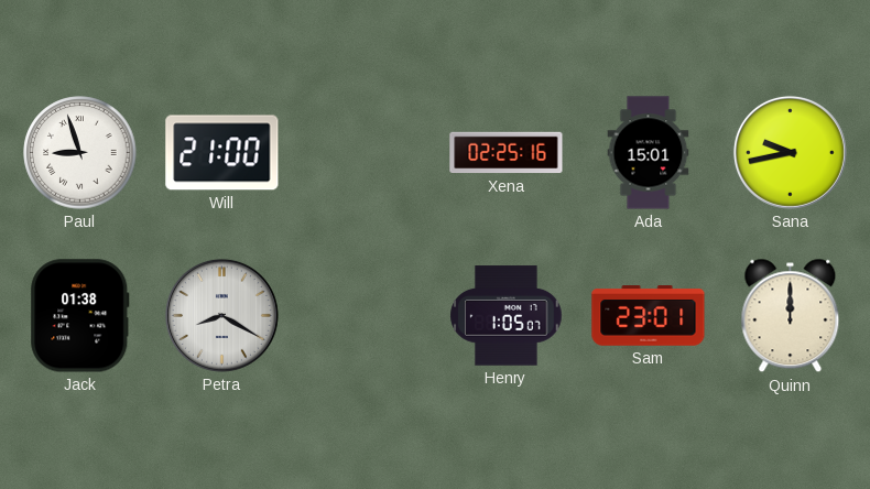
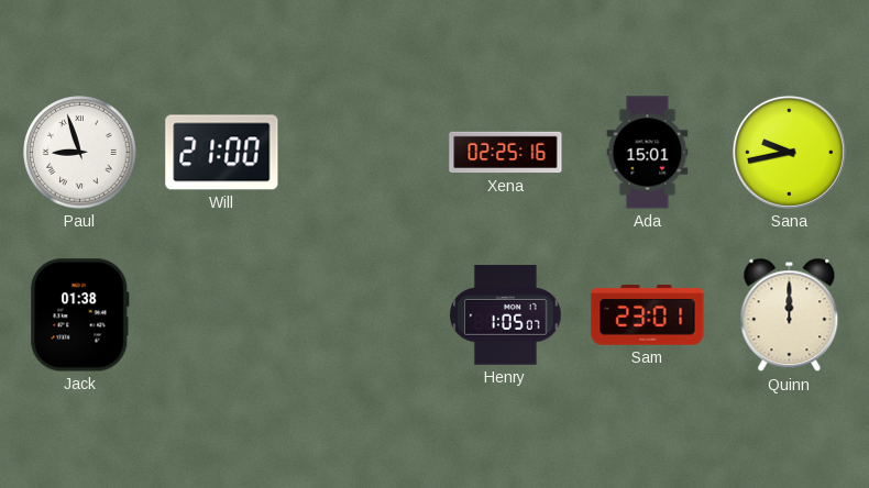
Petra: 8:20 -> none
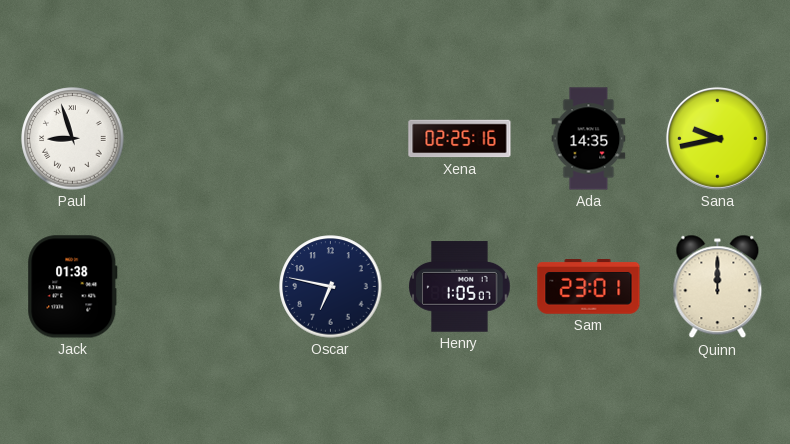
Will: 21:00 -> none
Ada: 15:01 -> 14:35
Oscar: none -> 6:47
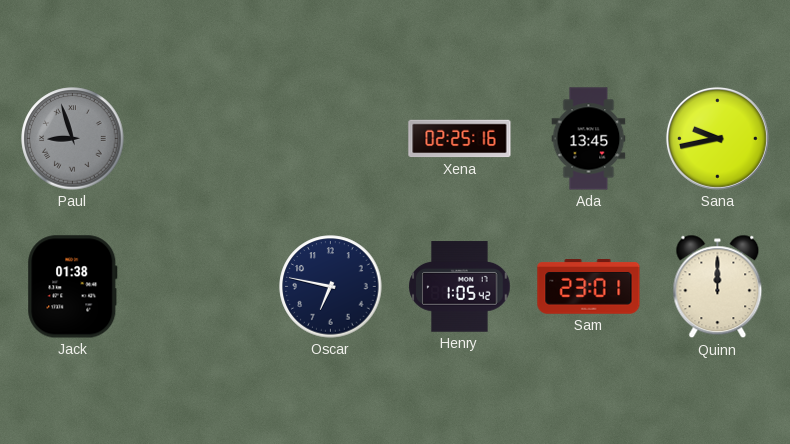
Paul dial: white -> grey
Ada: 14:35 -> 13:45
Henry: 1:05:07 -> 1:05:42
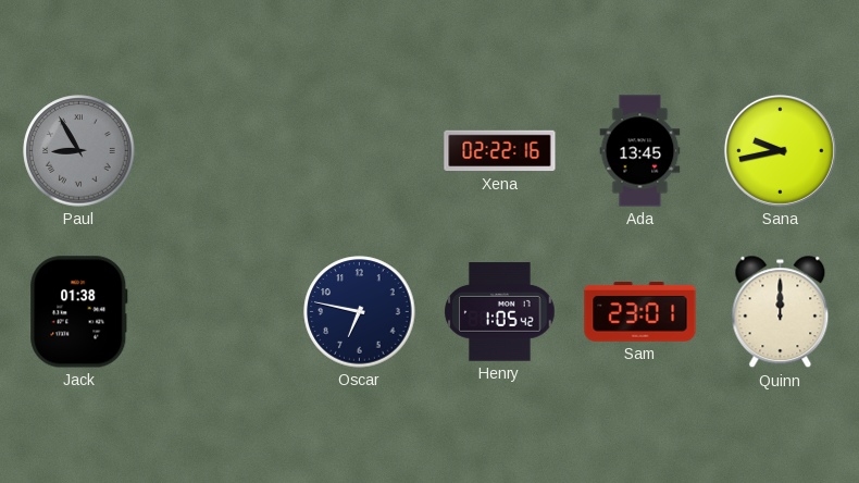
Paul: 8:57 -> 8:55
Xena: 02:25 -> 02:22
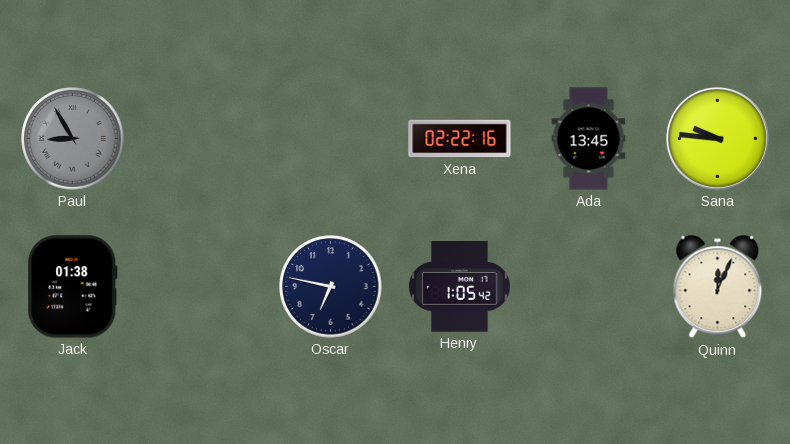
Sana: 9:43 -> 9:46
Sam: 23:01 -> none
Quinn: 12:00 -> 12:04
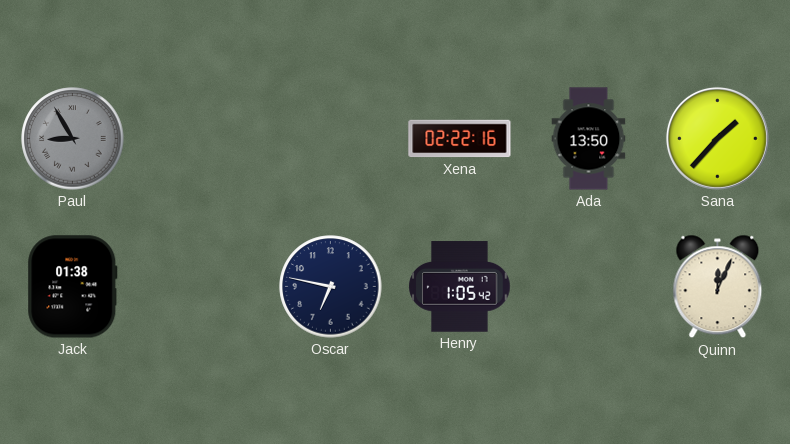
Ada: 13:45 -> 13:50
Sana: 9:46 -> 1:37
